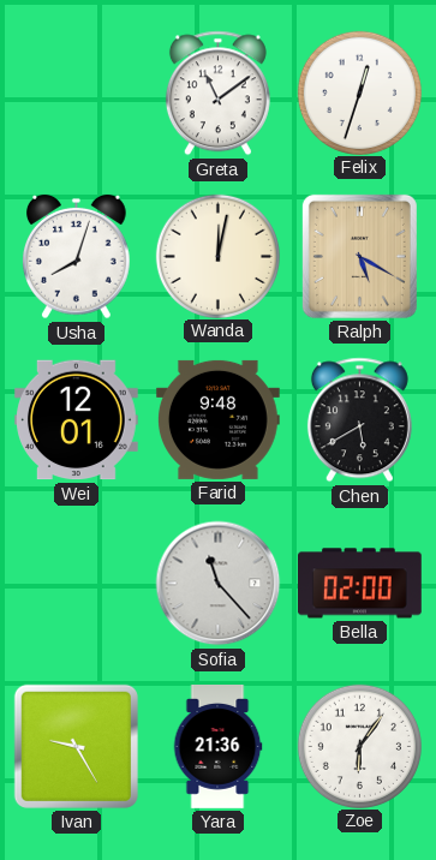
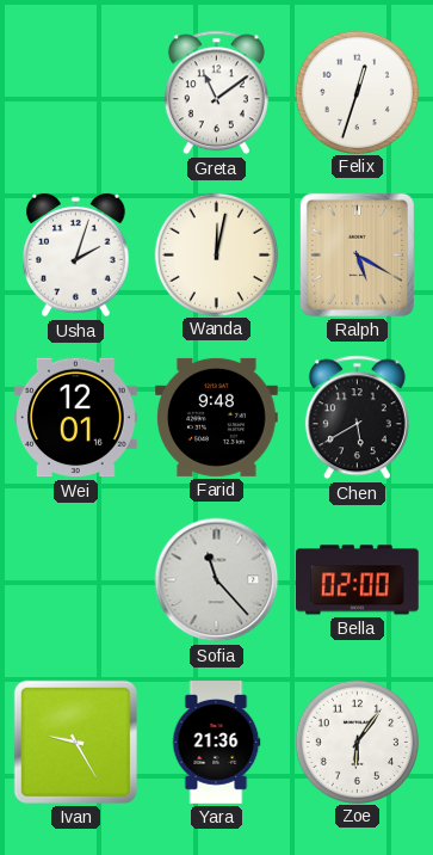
Usha: 8:03 -> 2:03
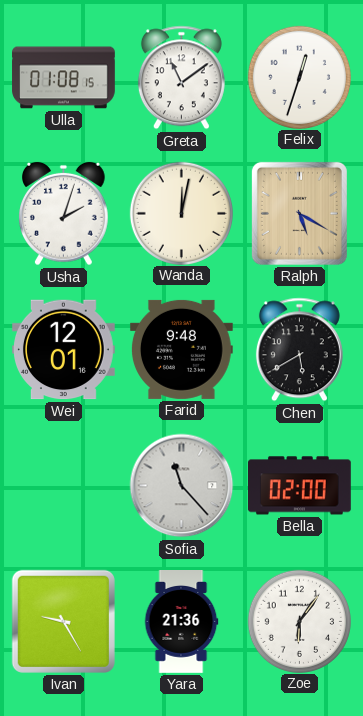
Ulla: none -> 01:08
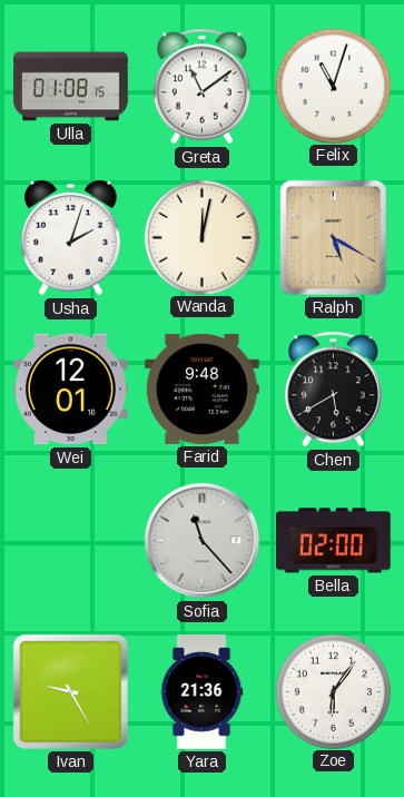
Felix: 12:33 -> 11:03
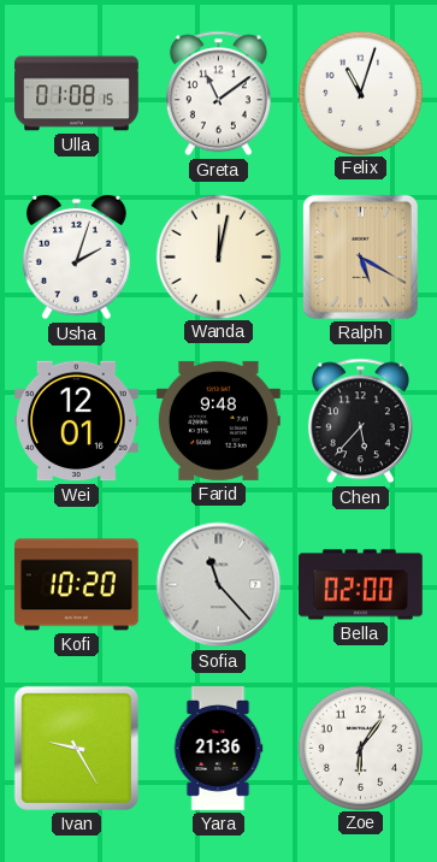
Chen: 5:40 -> 5:37
Kofi: none -> 10:20
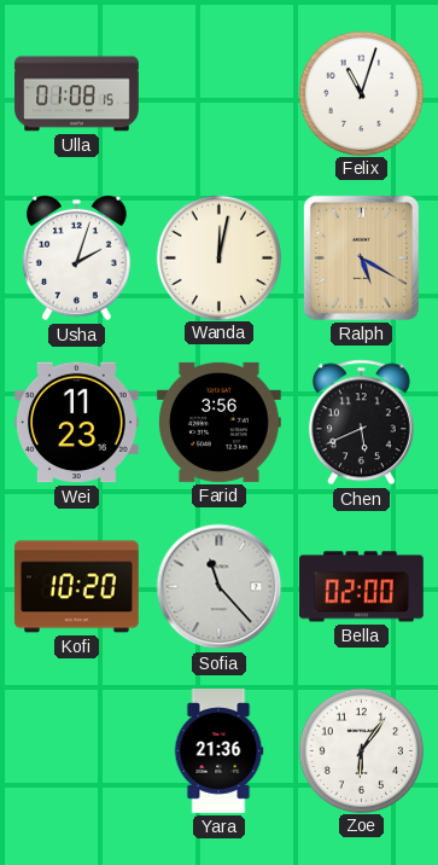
Greta: 11:09 -> none
Wei: 12:01 -> 11:23
Farid: 9:48 -> 3:56
Chen: 5:37 -> 5:41
Ivan: 9:25 -> none
